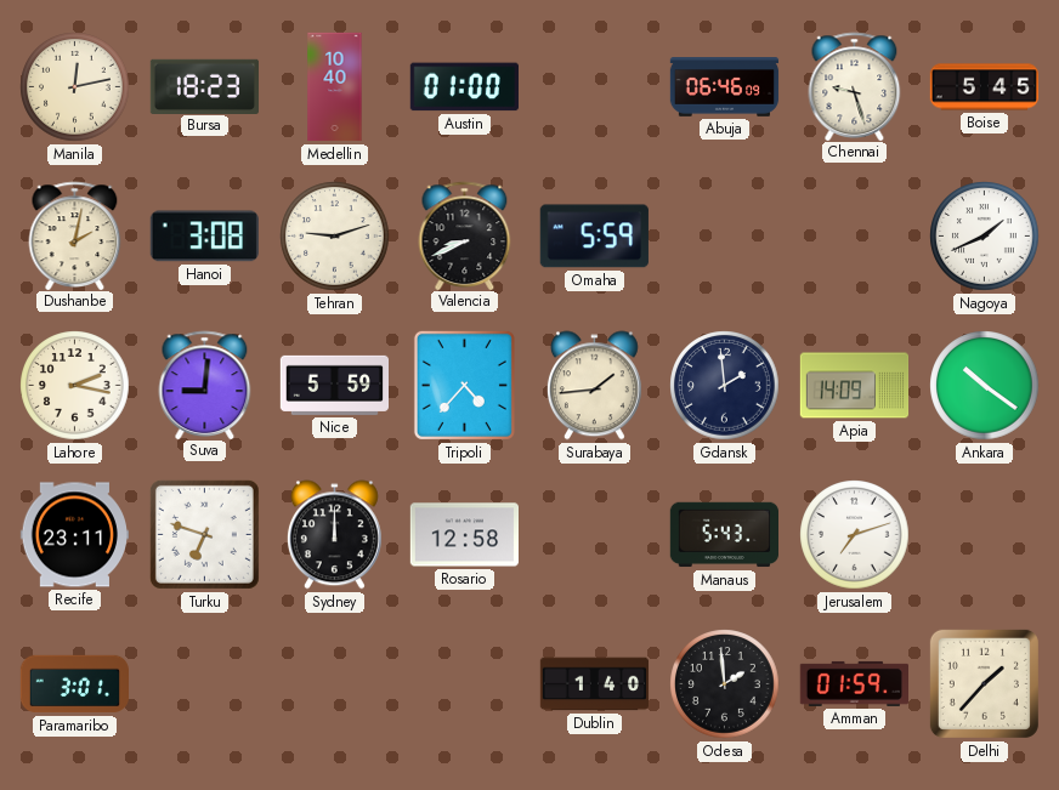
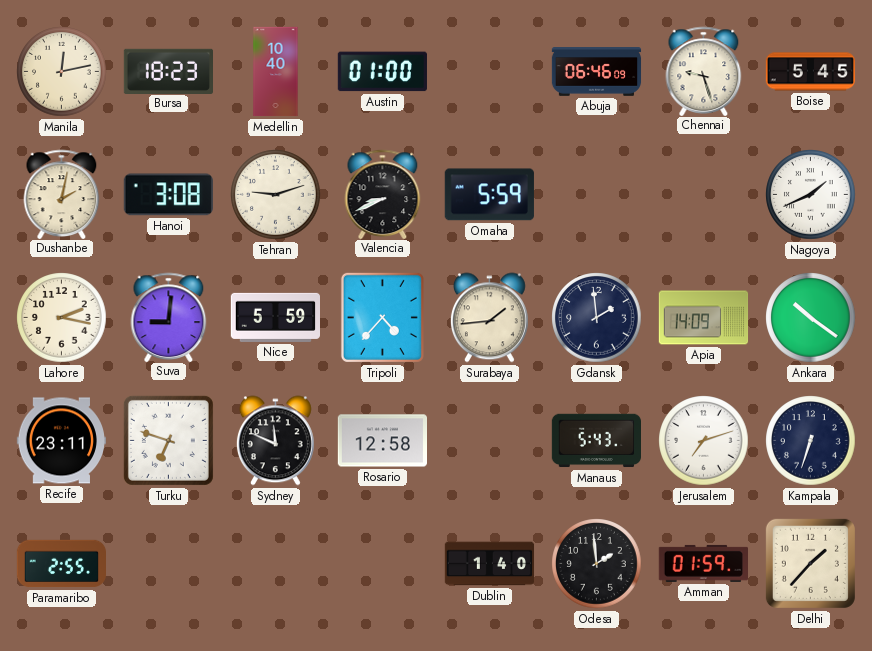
Sydney: 12:00 -> 11:49
Kampala: none -> 6:33
Paramaribo: 3:01 -> 2:55
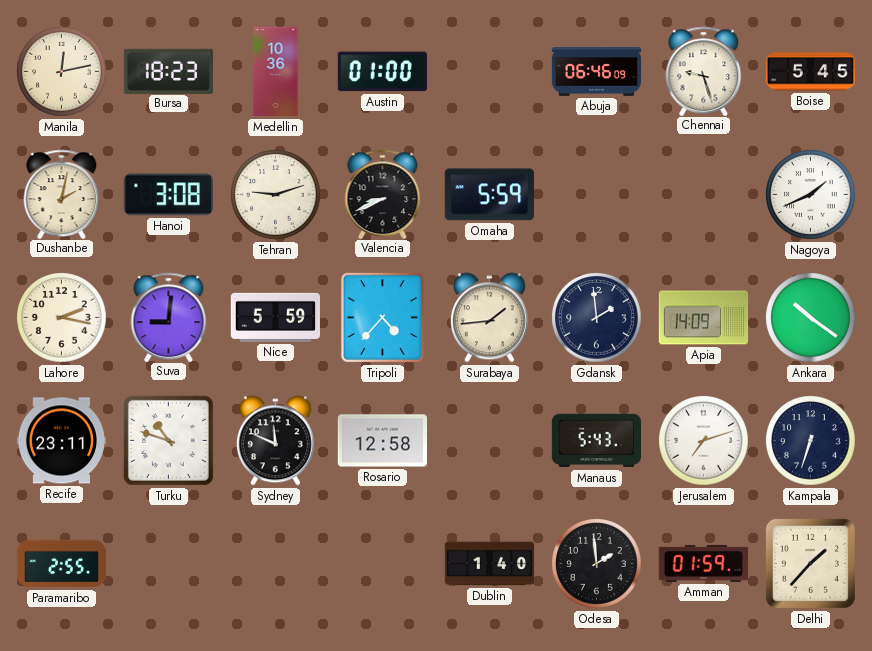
Medellin: 10:40 -> 10:36
Turku: 6:48 -> 10:48
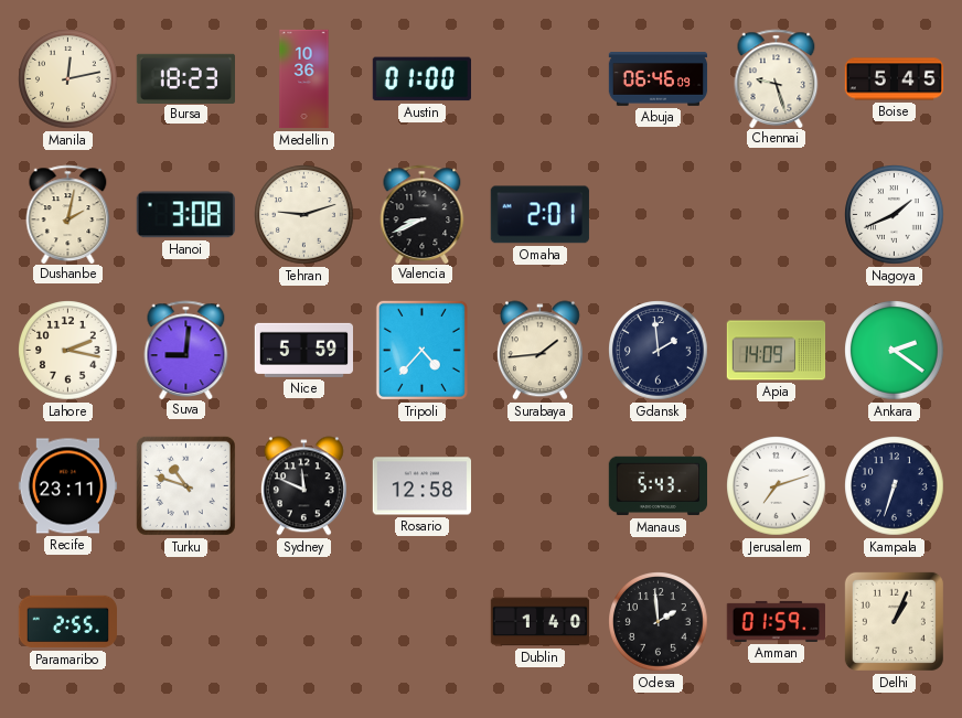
Omaha: 5:59 -> 2:01
Ankara: 10:21 -> 2:21
Delhi: 1:37 -> 1:04
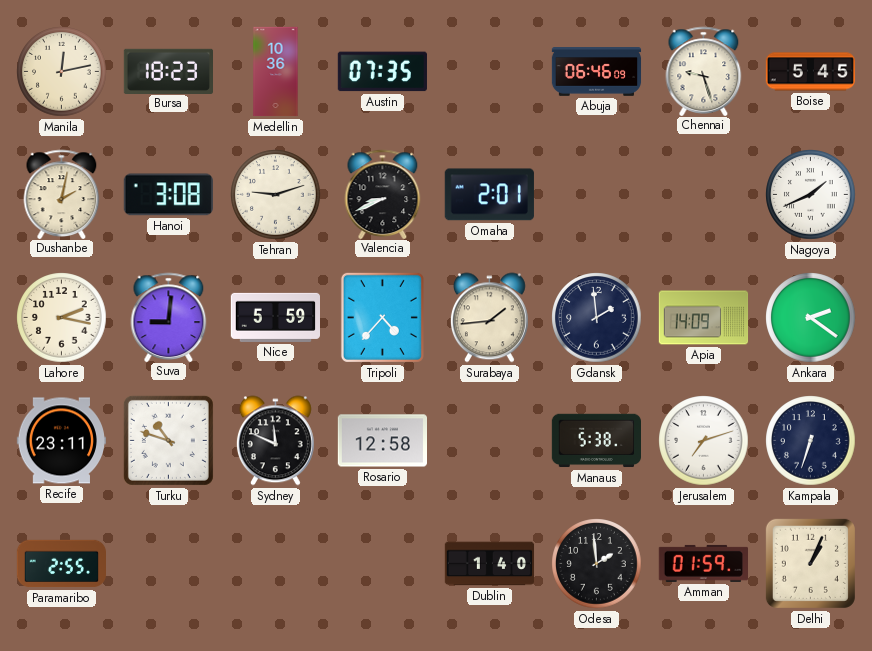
Austin: 01:00 -> 07:35
Manaus: 5:43 -> 5:38
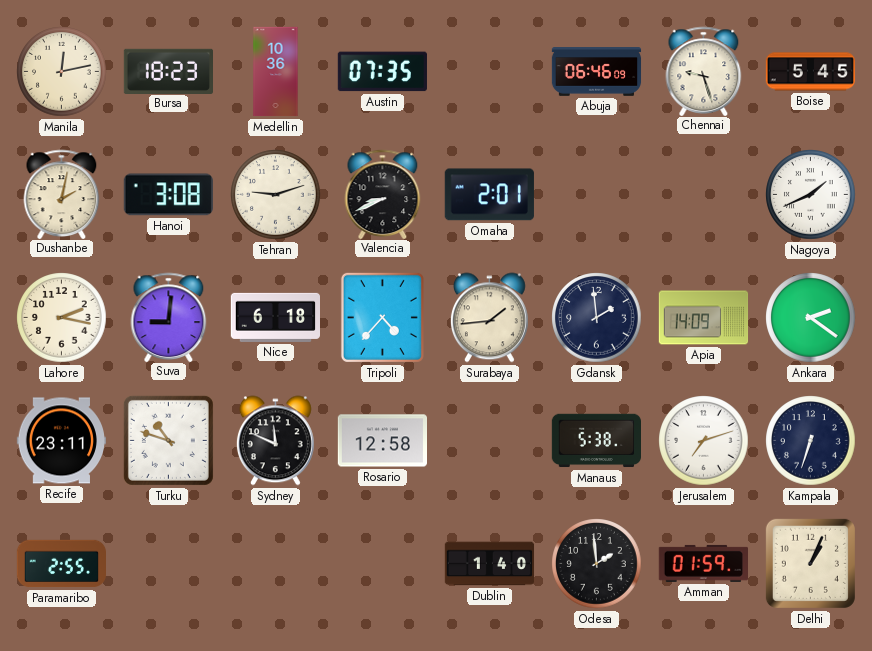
Nice: 5:59 -> 6:18
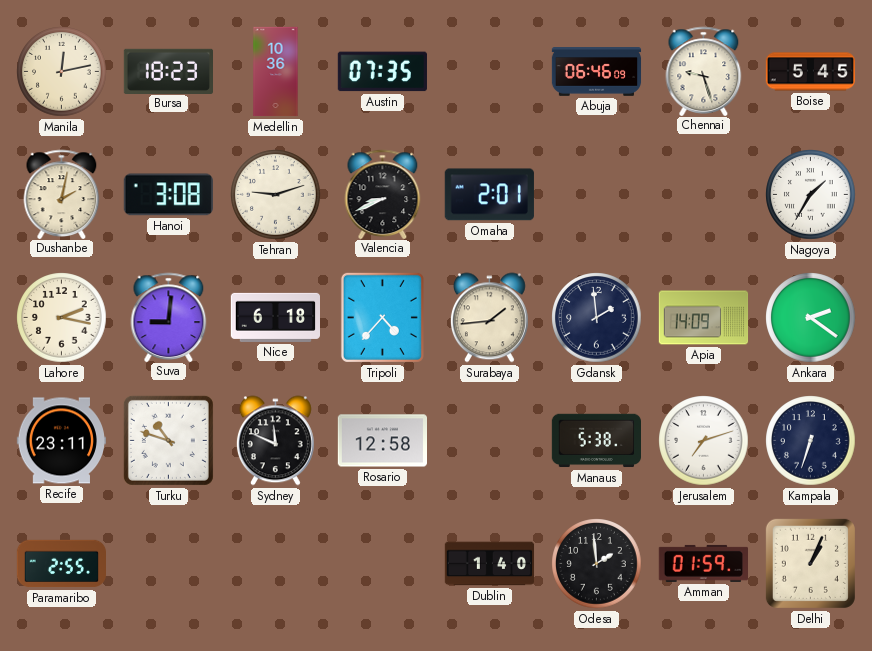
Nagoya: 1:41 -> 1:35
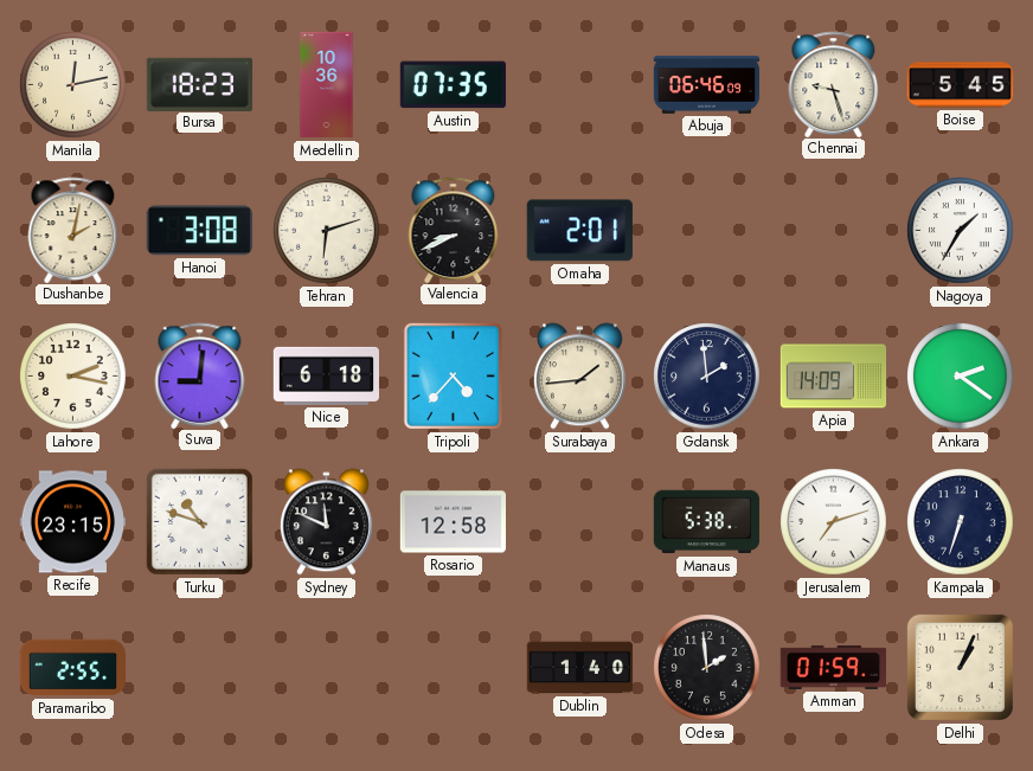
Tehran: 9:12 -> 6:12
Recife: 23:11 -> 23:15
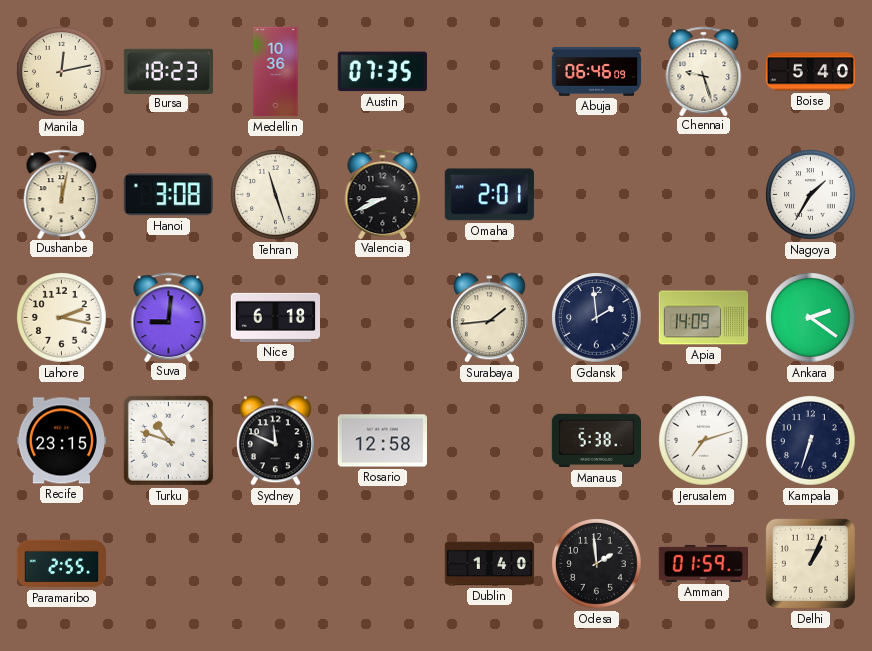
Boise: 5:45 -> 5:40
Dushanbe: 2:02 -> 12:02
Tehran: 6:12 -> 11:27
Tripoli: 4:37 -> none
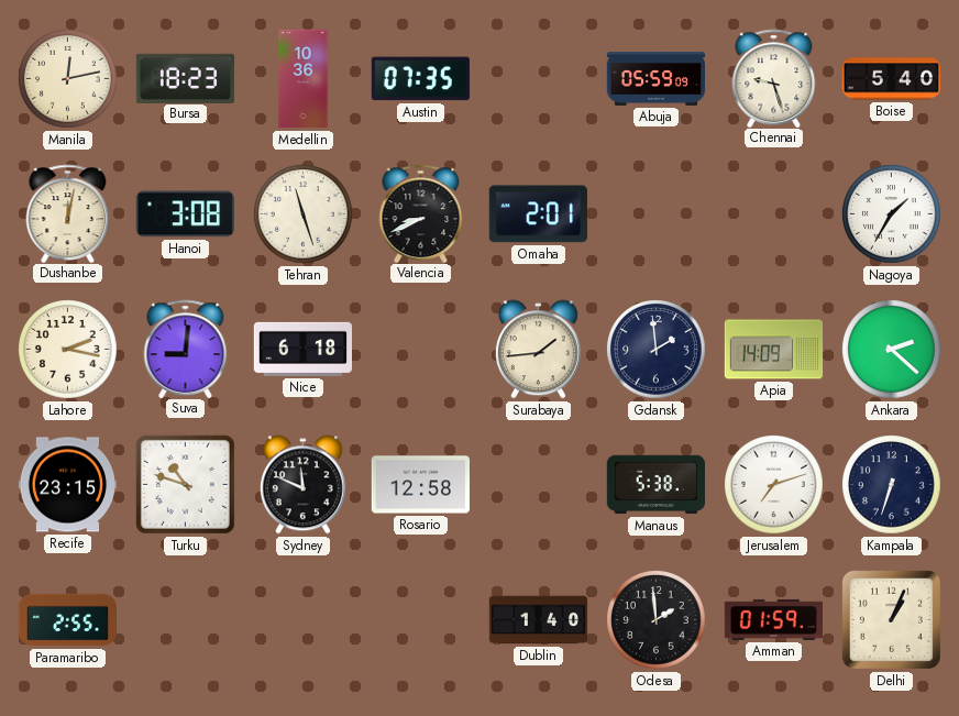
Abuja: 06:46 -> 05:59
Ankara: 2:21 -> 2:22
